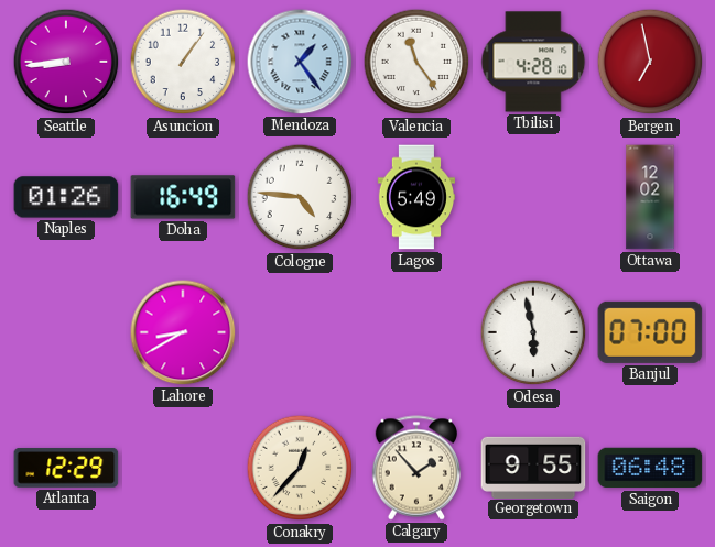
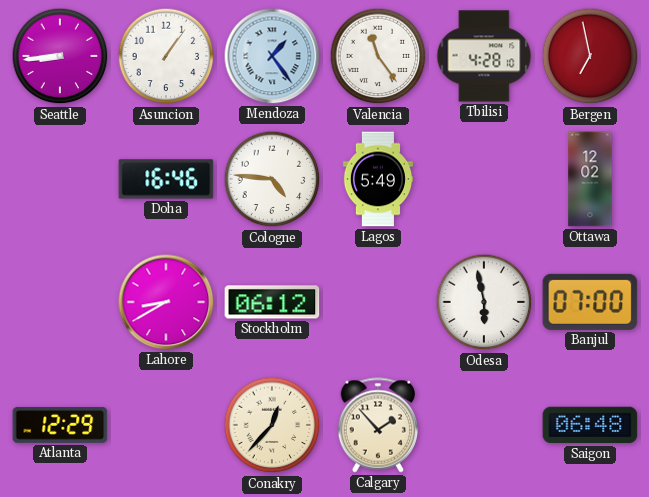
Naples: 01:26 -> none
Doha: 16:49 -> 16:46
Stockholm: none -> 06:12
Georgetown: 9:55 -> none
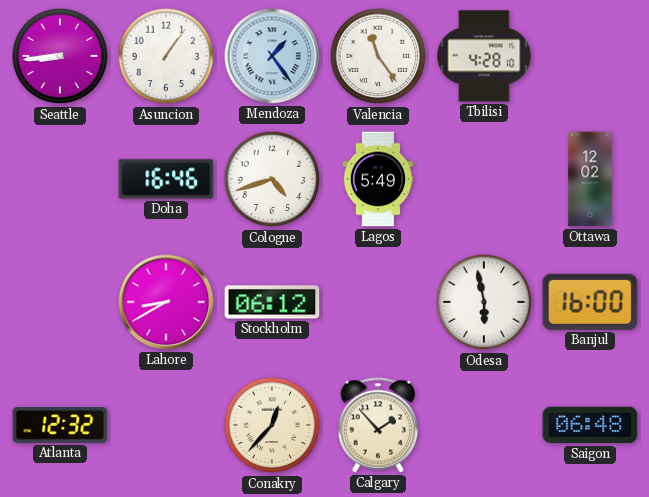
Bergen: 6:58 -> none
Cologne: 4:46 -> 4:42
Banjul: 07:00 -> 16:00
Atlanta: 12:29 -> 12:32
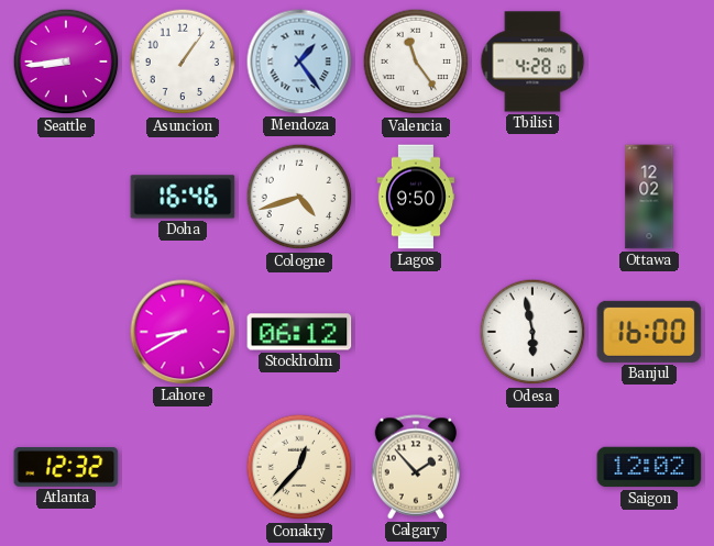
Lagos: 5:49 -> 9:50
Saigon: 06:48 -> 12:02
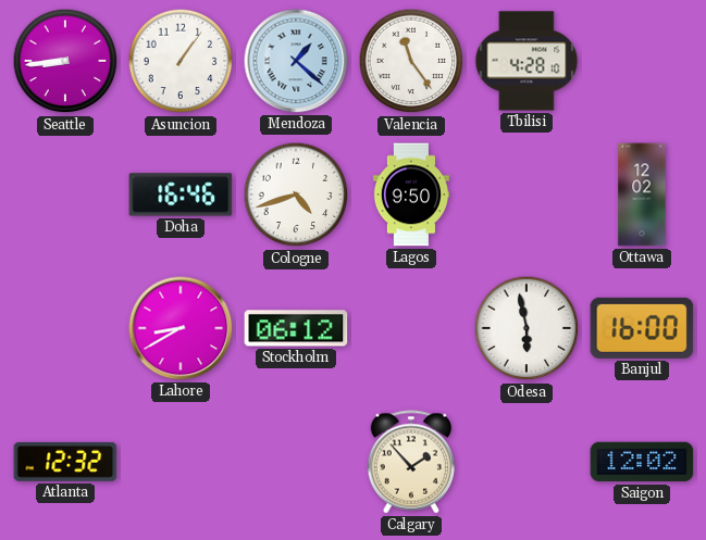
Mendoza: 1:24 -> 1:22
Conakry: 12:37 -> none
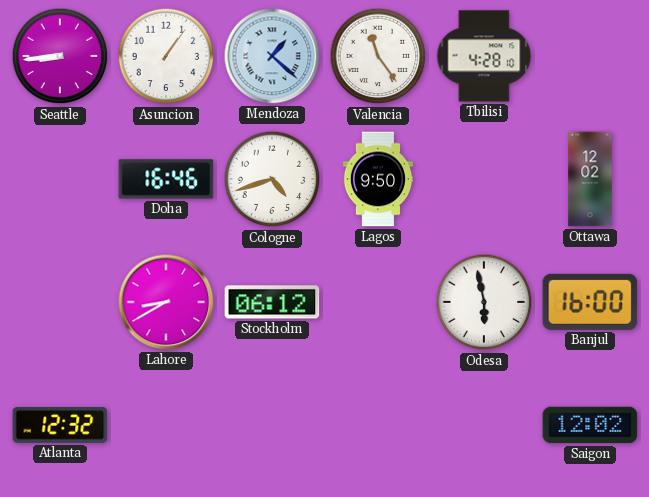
Calgary: 1:53 -> none
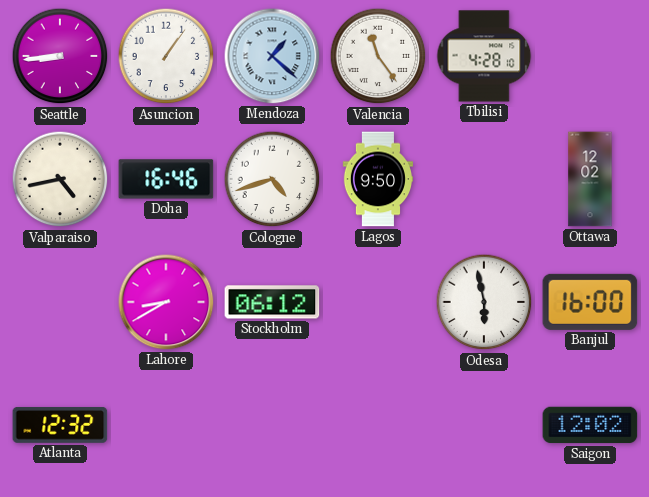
Valparaiso: none -> 4:43
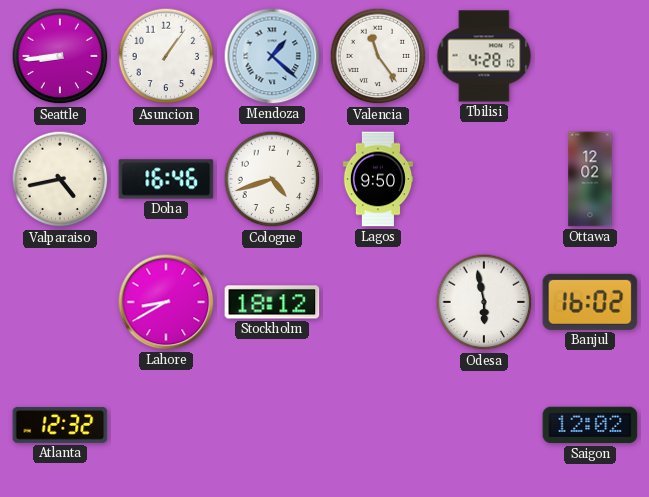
Stockholm: 06:12 -> 18:12
Banjul: 16:00 -> 16:02
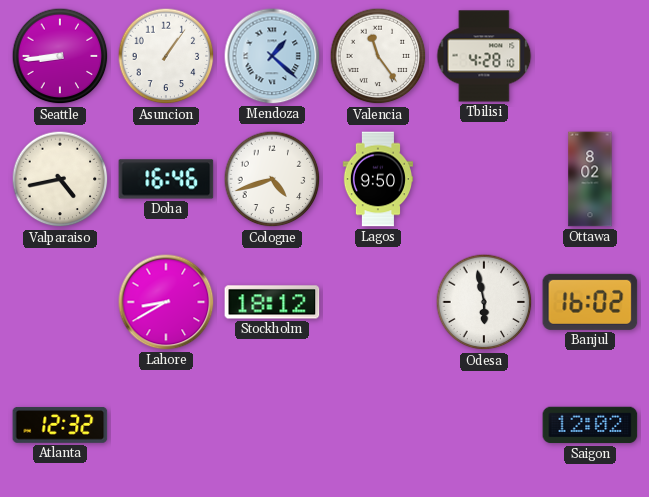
Ottawa: 12:02 -> 8:02
